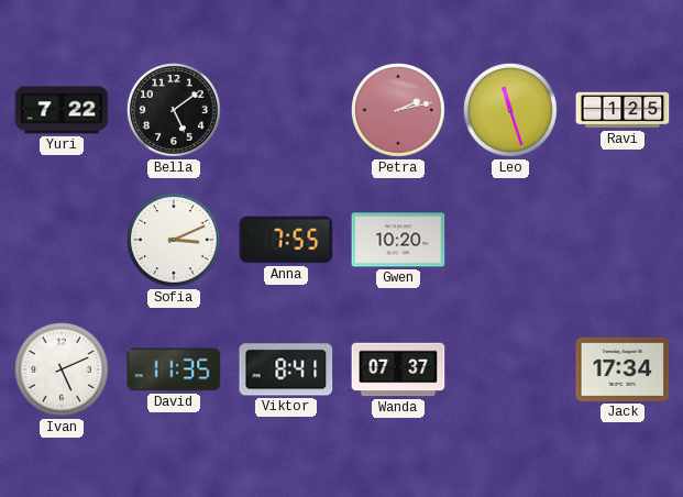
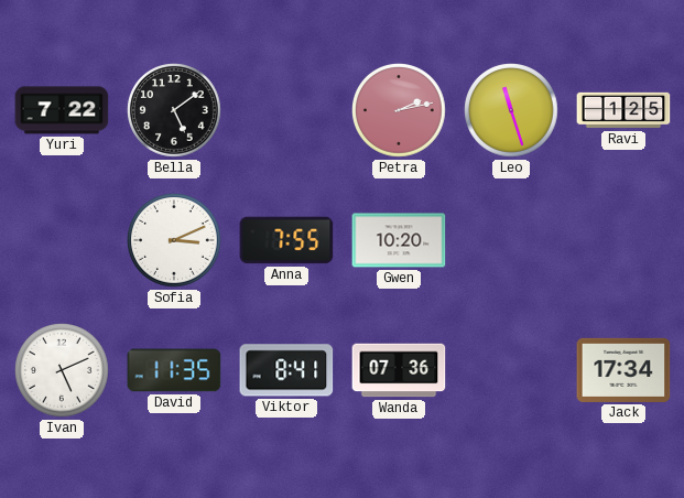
Wanda: 07:37 -> 07:36
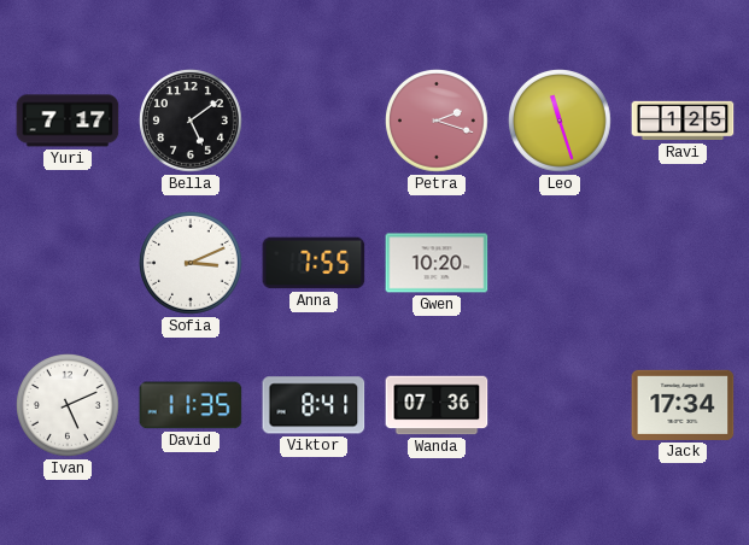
Yuri: 7:22 -> 7:17
Petra: 2:13 -> 2:18
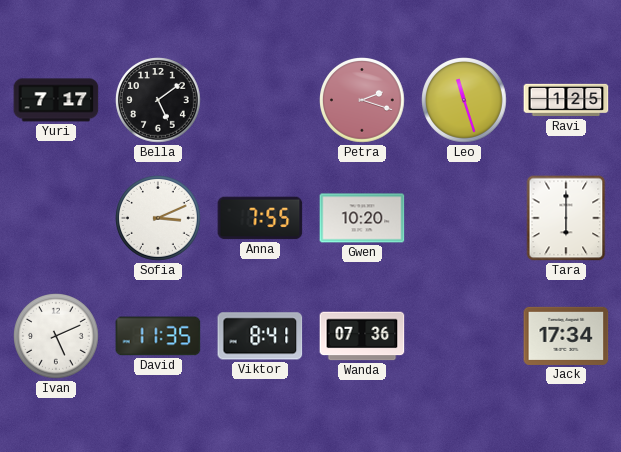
Tara: none -> 6:00
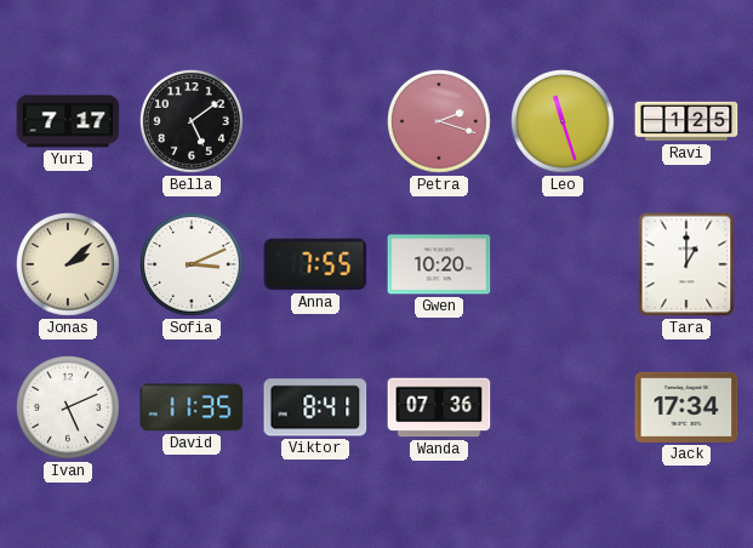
Jonas: none -> 2:08
Tara: 6:00 -> 1:00
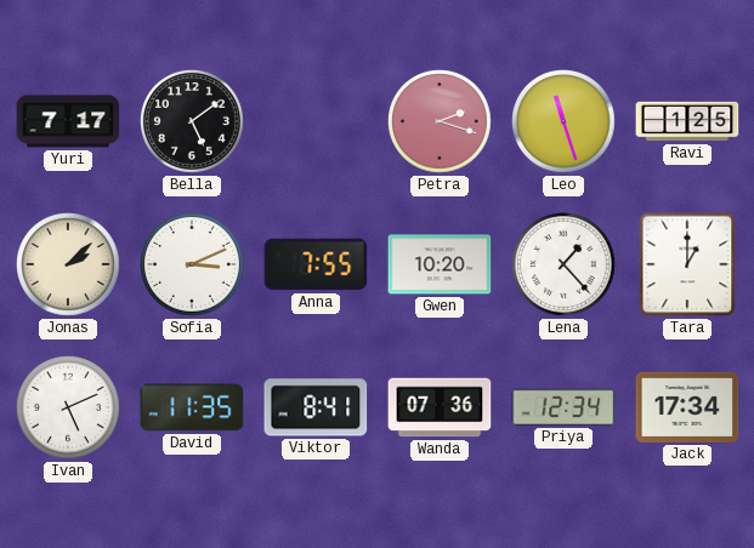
Lena: none -> 1:23
Priya: none -> 12:34
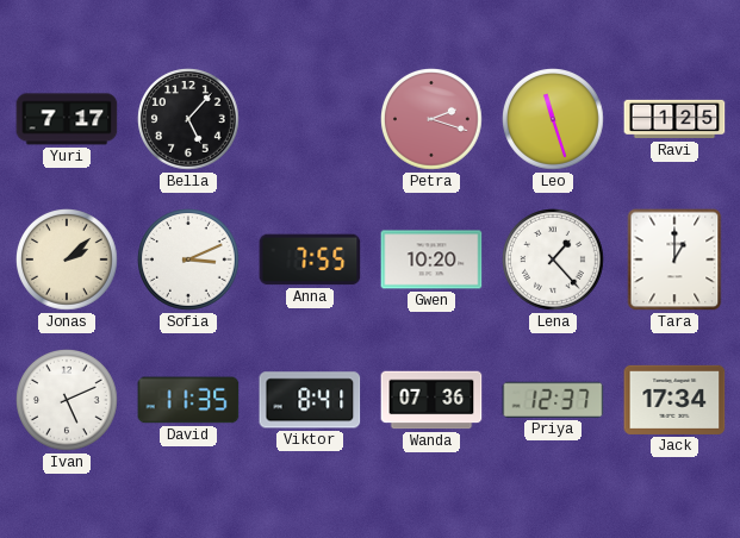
Bella: 5:09 -> 5:07
Priya: 12:34 -> 12:37
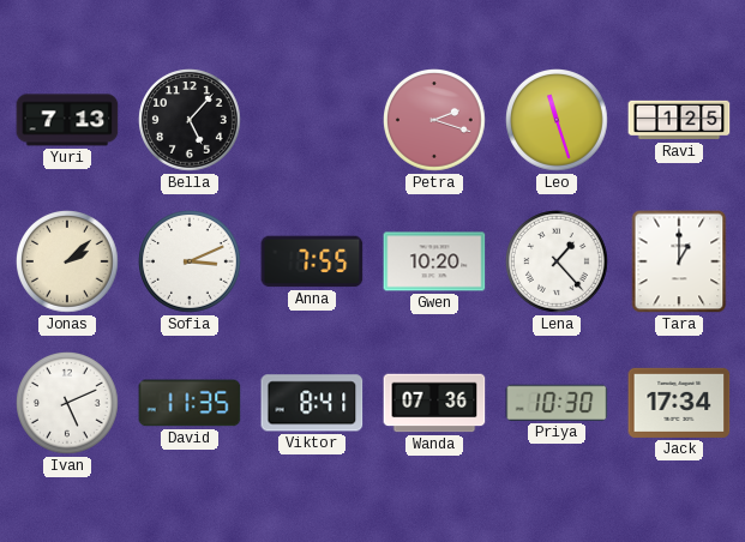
Yuri: 7:17 -> 7:13
Priya: 12:37 -> 10:30
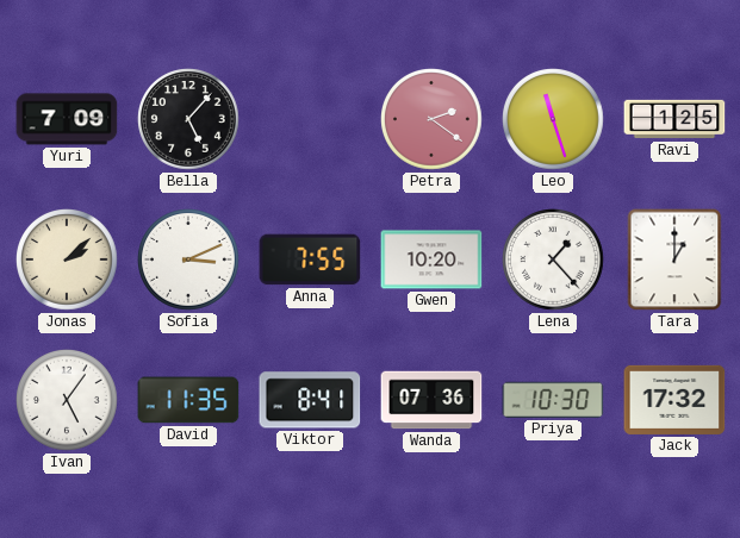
Yuri: 7:13 -> 7:09
Petra: 2:18 -> 2:21
Ivan: 5:11 -> 5:06
Jack: 17:34 -> 17:32
